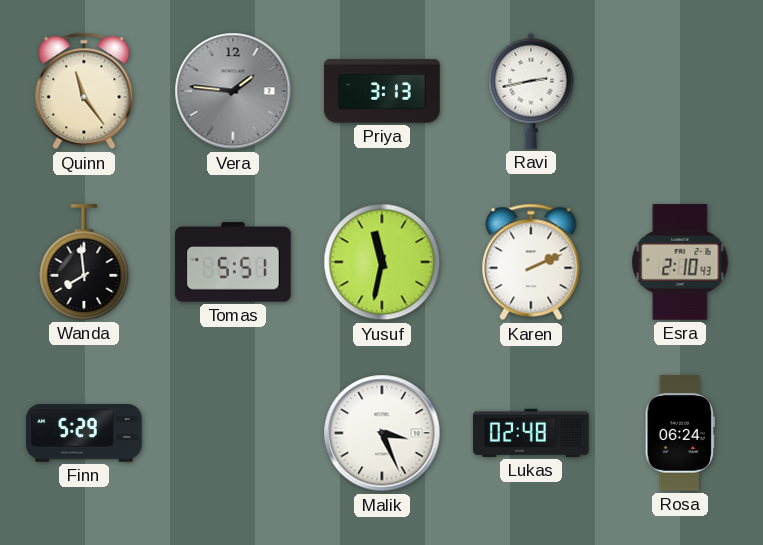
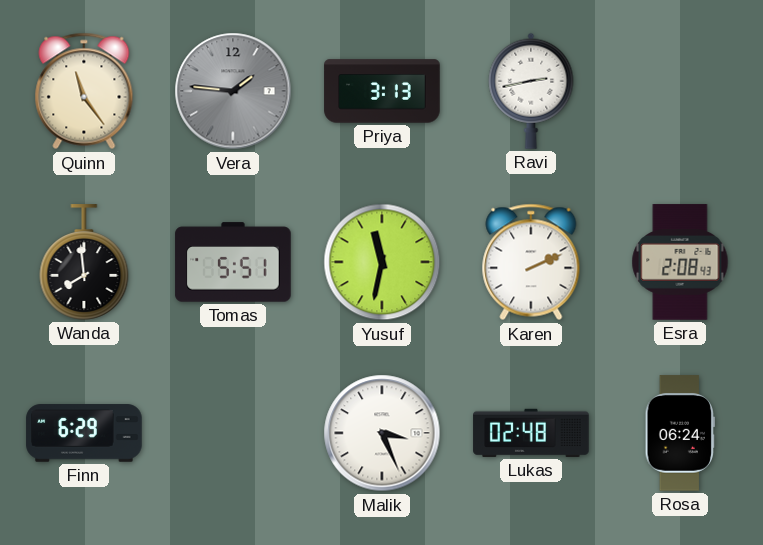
Esra: 2:10 -> 2:08
Finn: 5:29 -> 6:29
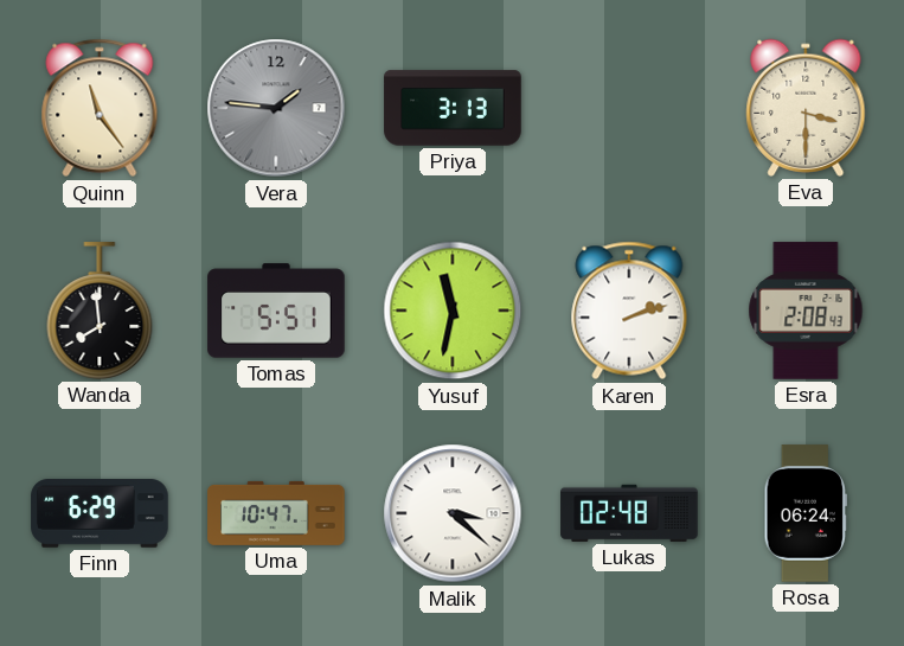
Ravi: 2:43 -> none
Eva: none -> 3:30
Karen: 2:11 -> 2:12
Uma: none -> 10:47
Malik: 3:26 -> 3:22
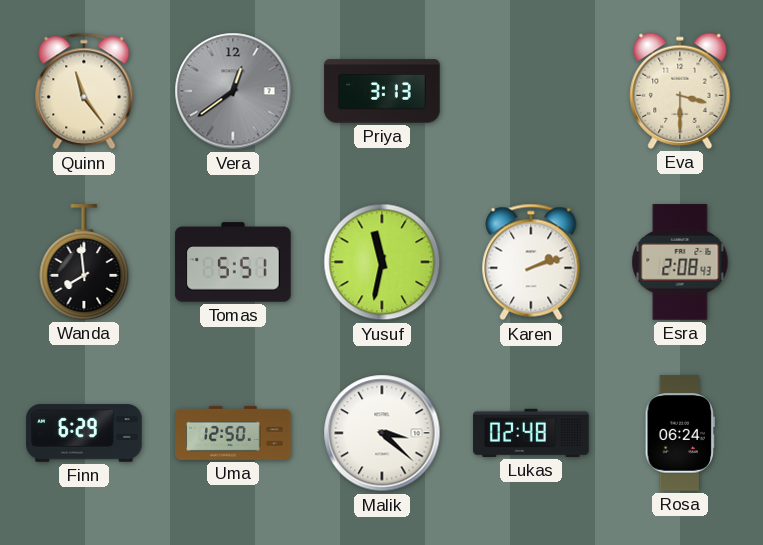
Vera: 1:46 -> 12:39
Uma: 10:47 -> 12:50
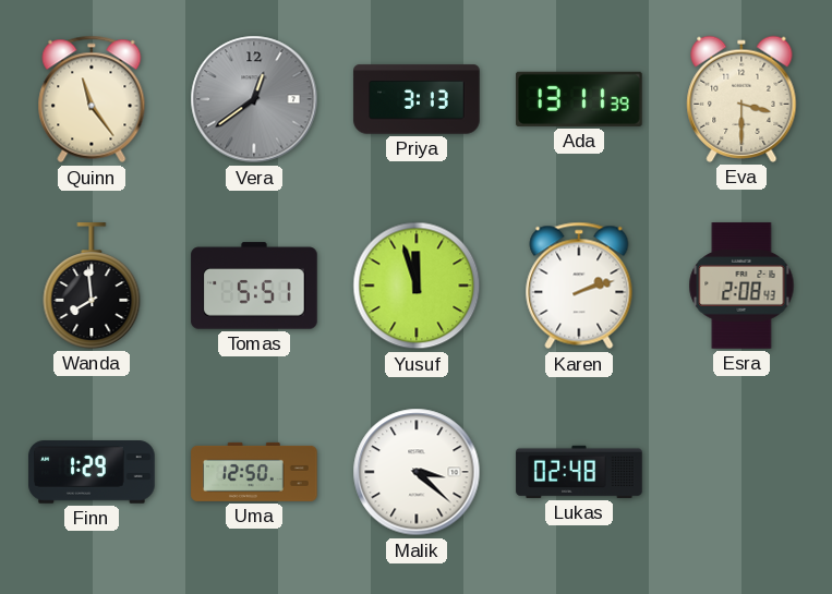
Ada: none -> 13:11
Yusuf: 11:32 -> 11:57
Finn: 6:29 -> 1:29
Rosa: 06:24 -> none
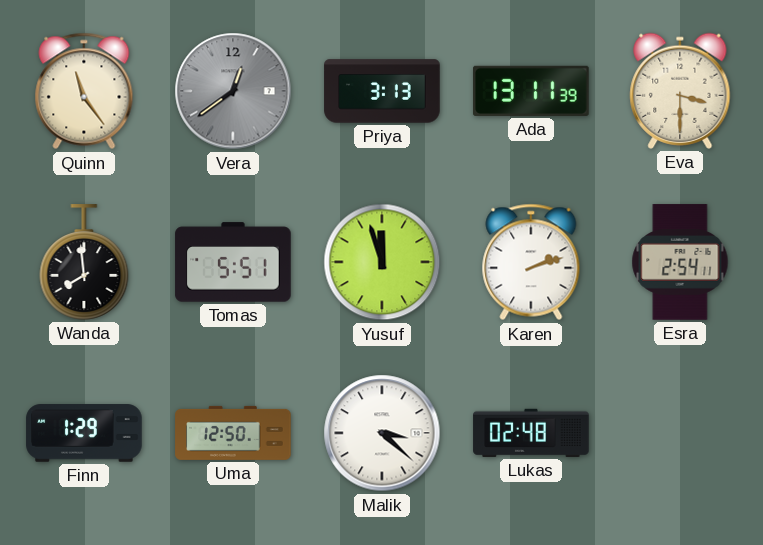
Esra: 2:08 -> 2:54
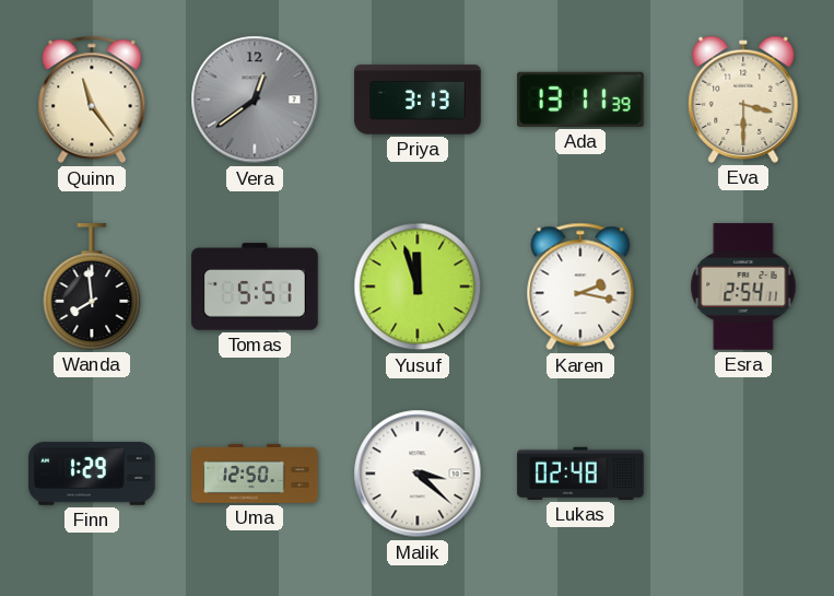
Karen: 2:12 -> 2:17
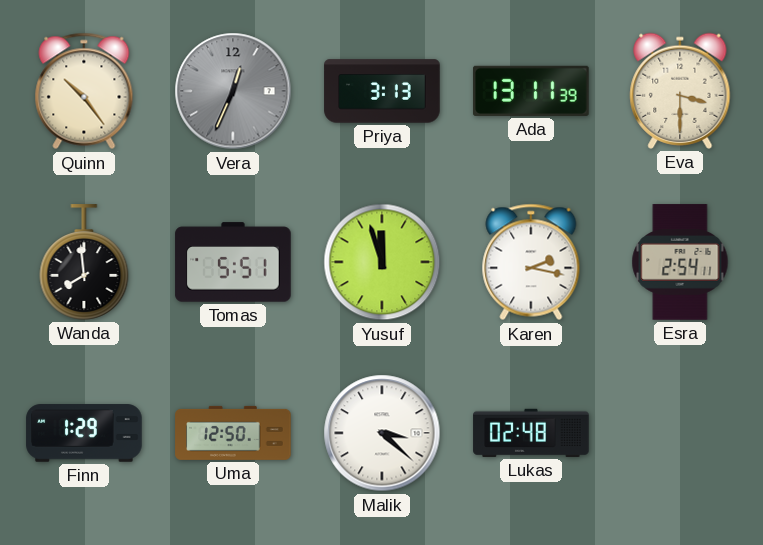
Quinn: 11:24 -> 10:24
Vera: 12:39 -> 12:34
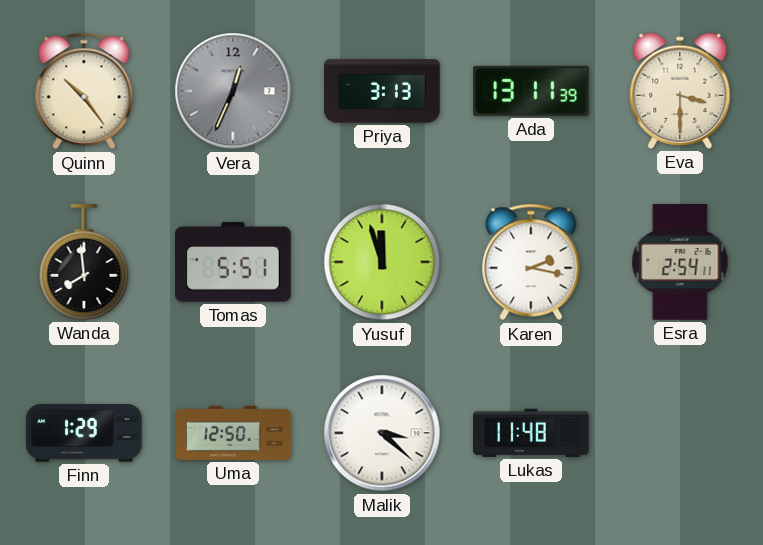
Lukas: 02:48 -> 11:48
